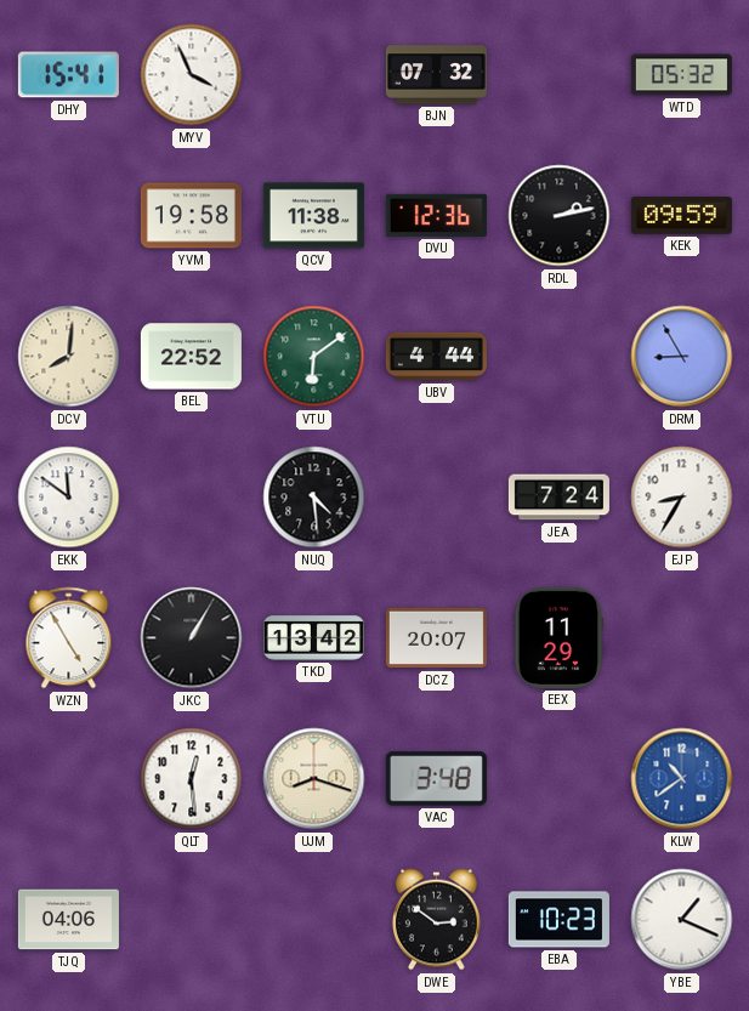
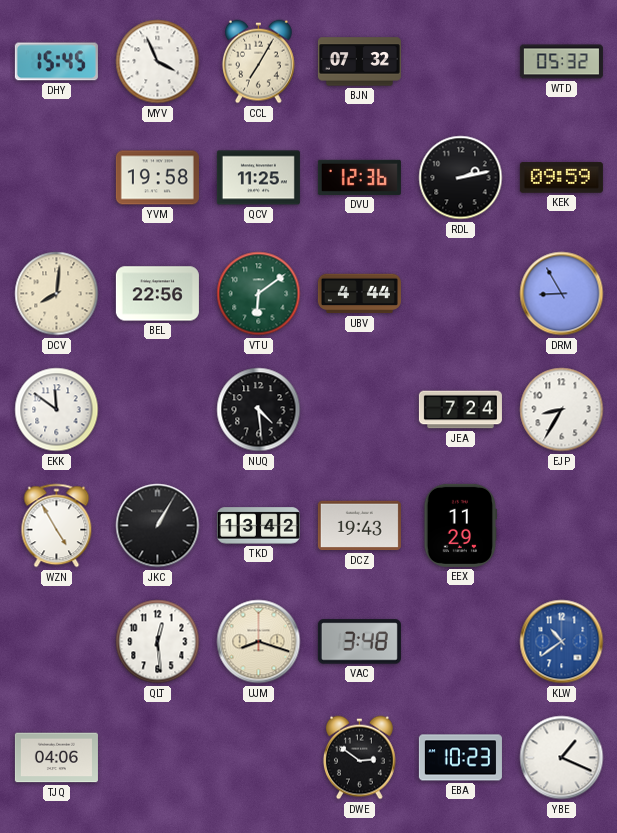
DHY: 15:41 -> 15:45
CCL: none -> 7:05
QCV: 11:38 -> 11:25
BEL: 22:52 -> 22:56
DCZ: 20:07 -> 19:43
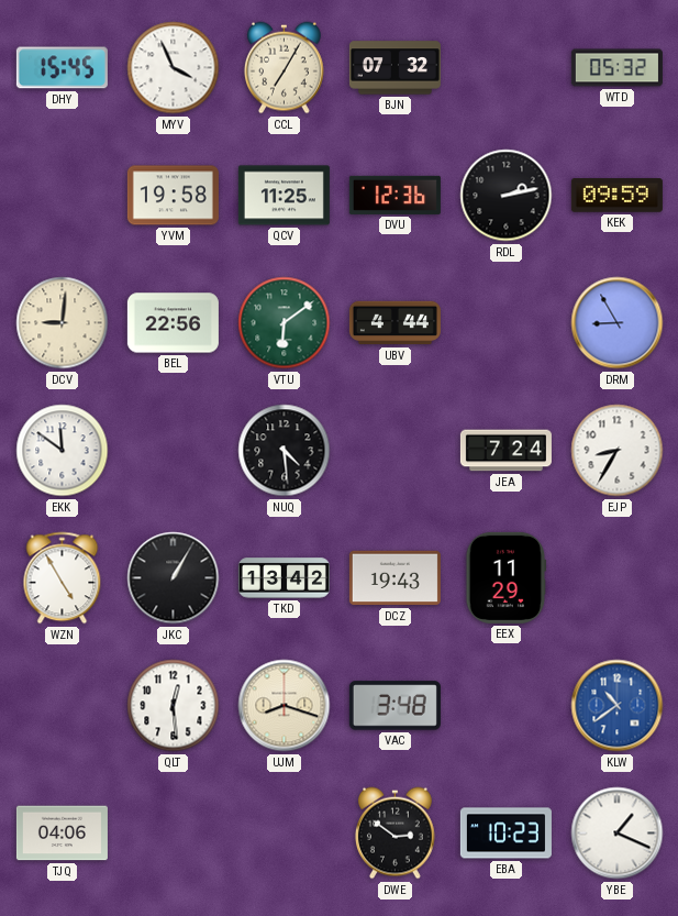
DCV: 8:01 -> 9:01
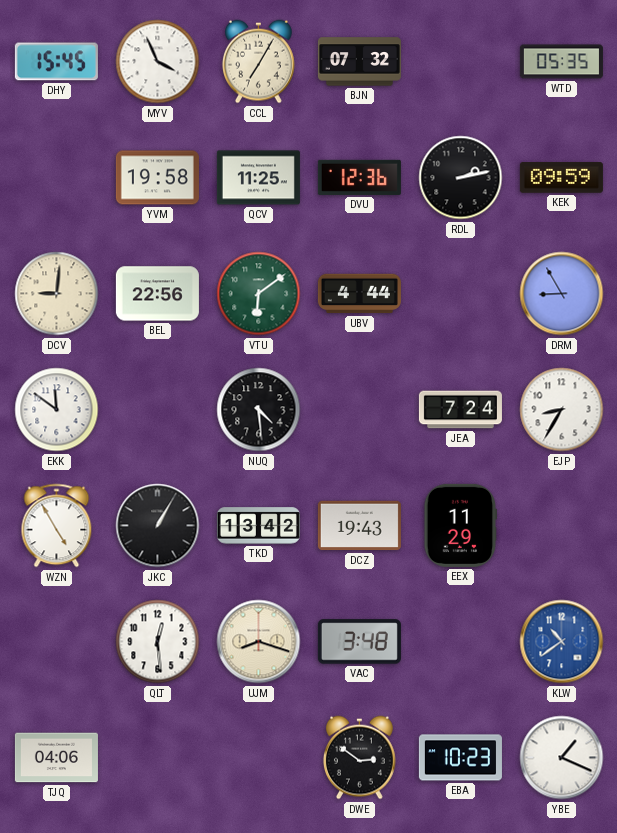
WTD: 05:32 -> 05:35
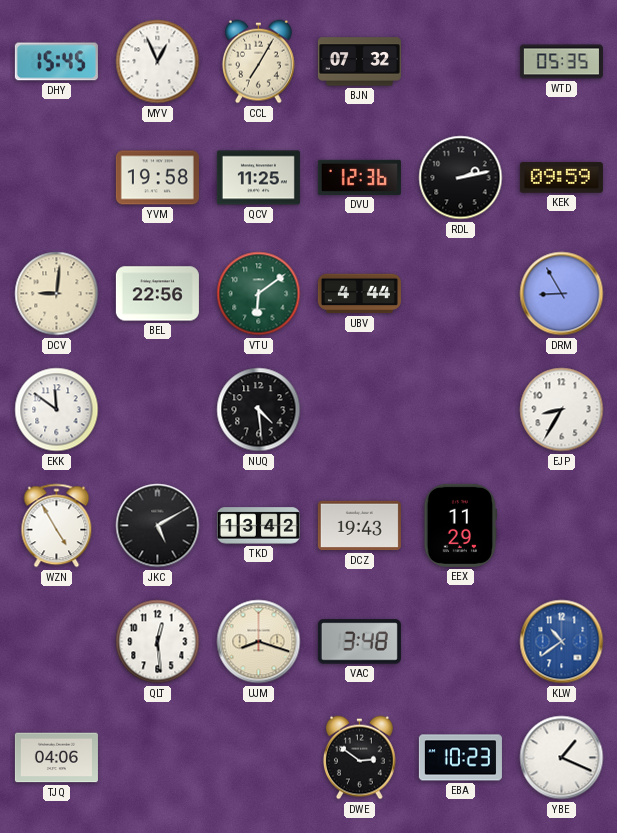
MYV: 3:56 -> 12:56
JEA: 7:24 -> none
JKC: 1:05 -> 5:10
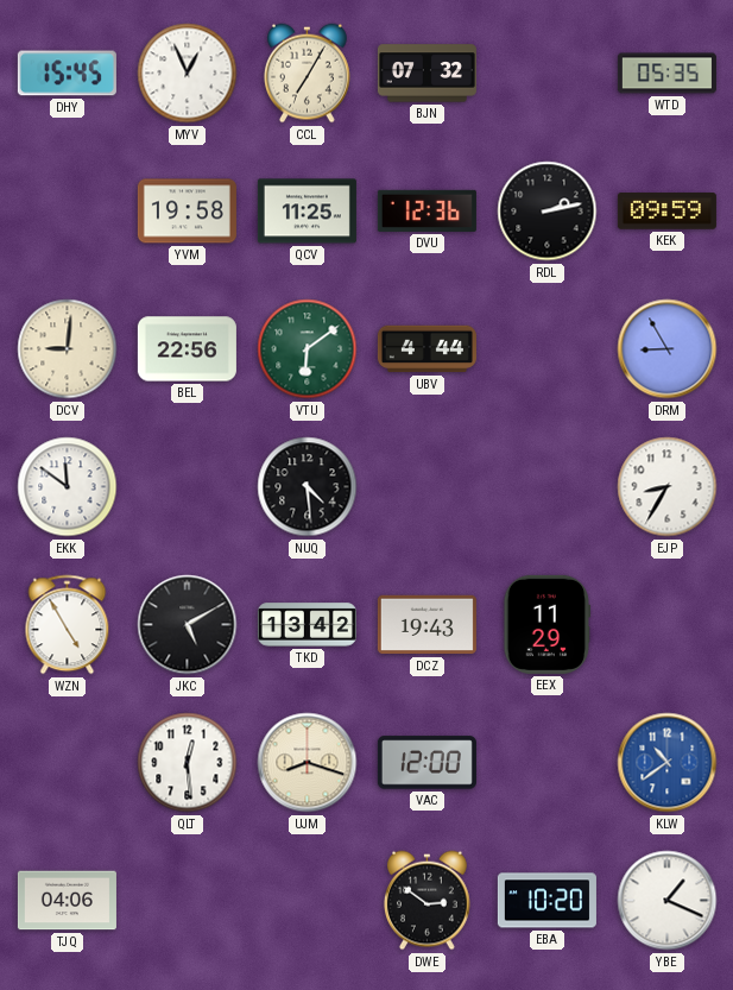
VAC: 3:48 -> 12:00
EBA: 10:23 -> 10:20
